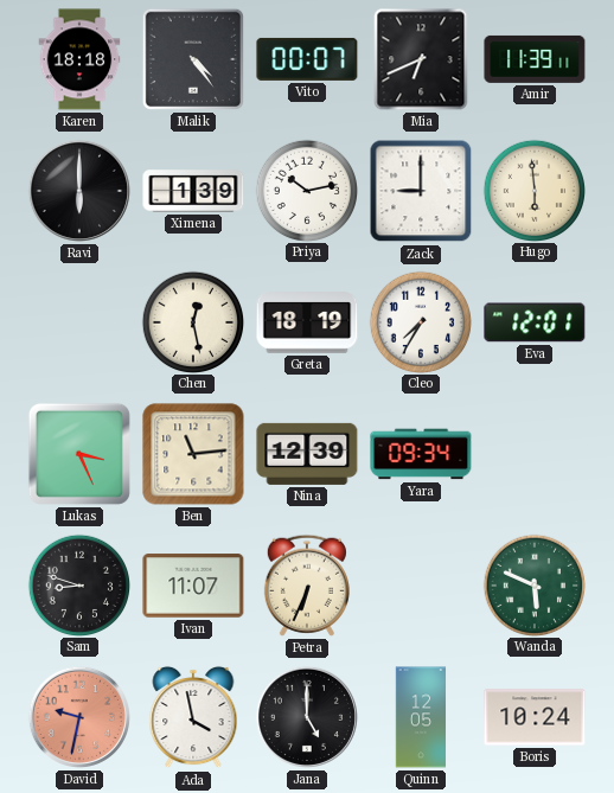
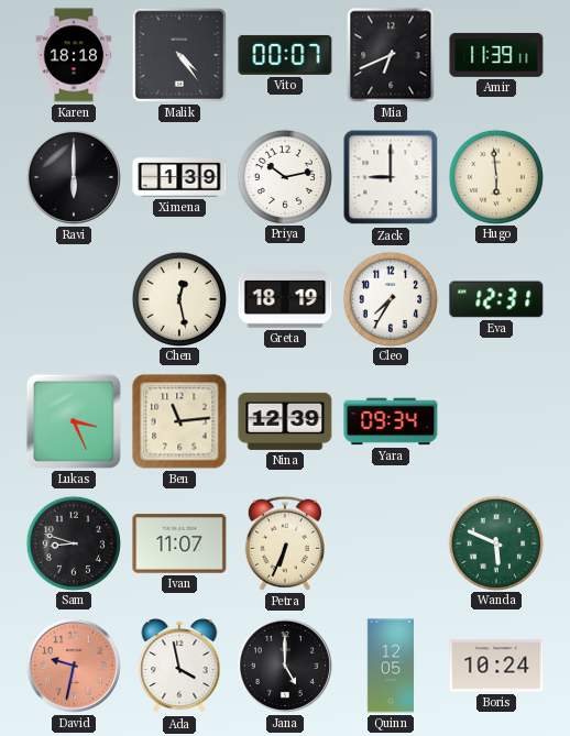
Eva: 12:01 -> 12:31
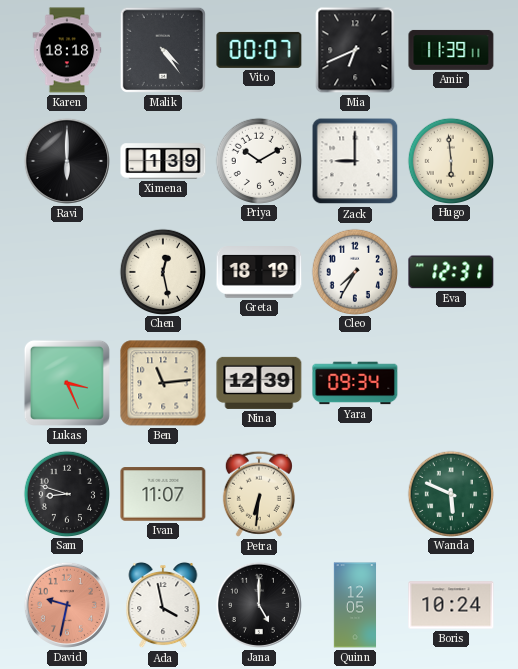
Priya: 10:13 -> 10:10
Petra: 6:34 -> 6:31
